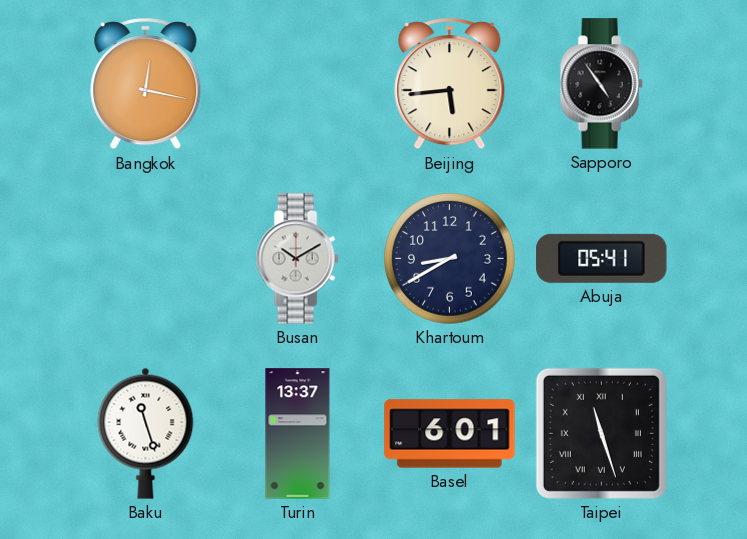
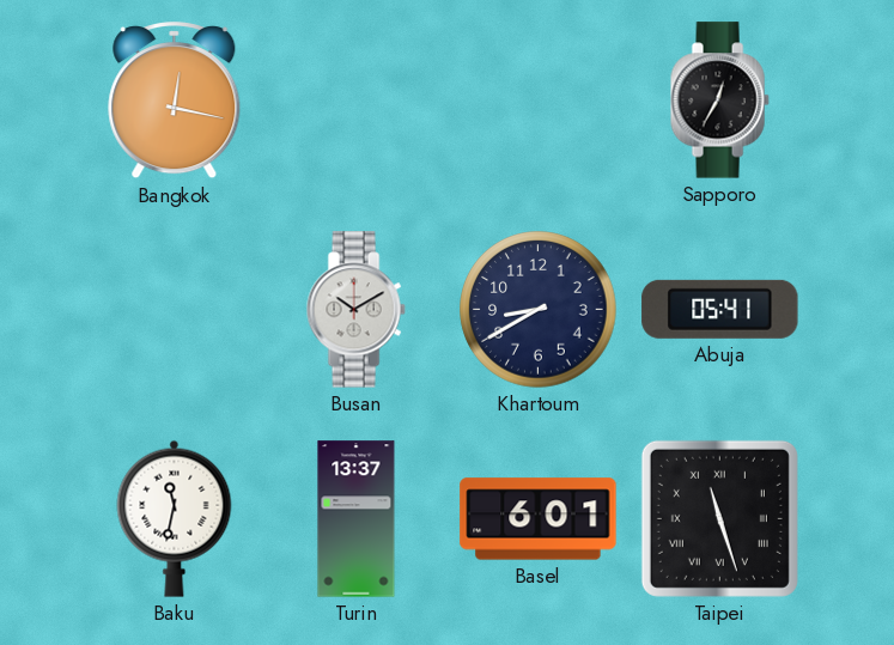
Beijing: 5:44 -> none
Sapporo: 4:54 -> 12:35
Baku: 11:27 -> 11:32
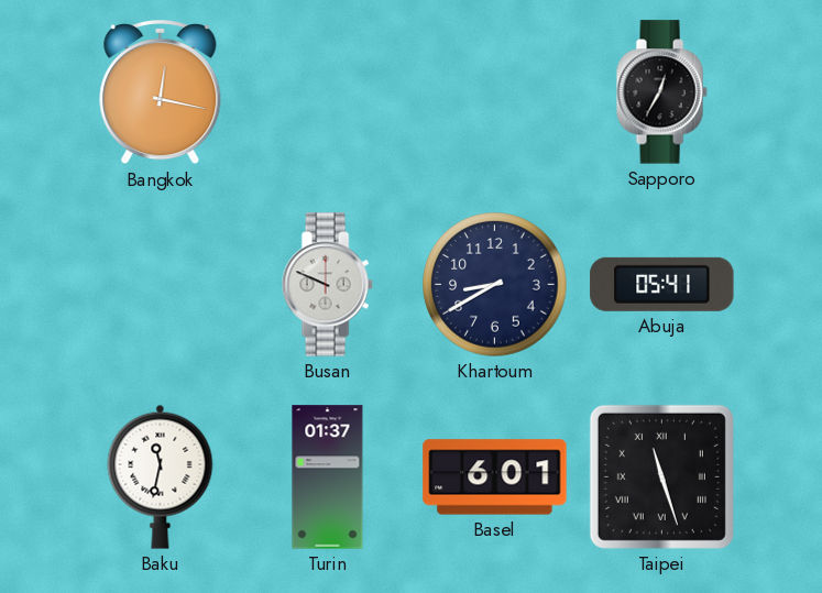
Busan: 10:10 -> 9:49
Turin: 13:37 -> 01:37
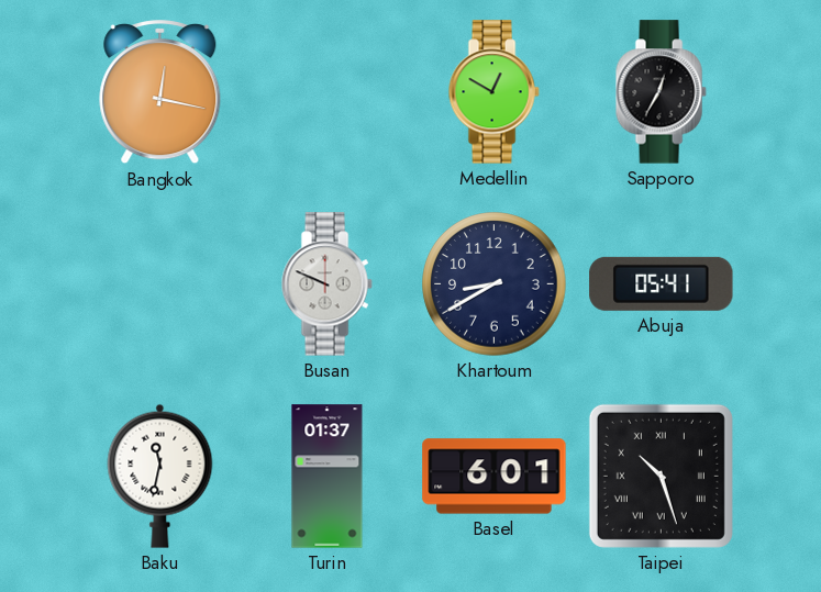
Medellin: none -> 12:50
Taipei: 11:27 -> 10:27
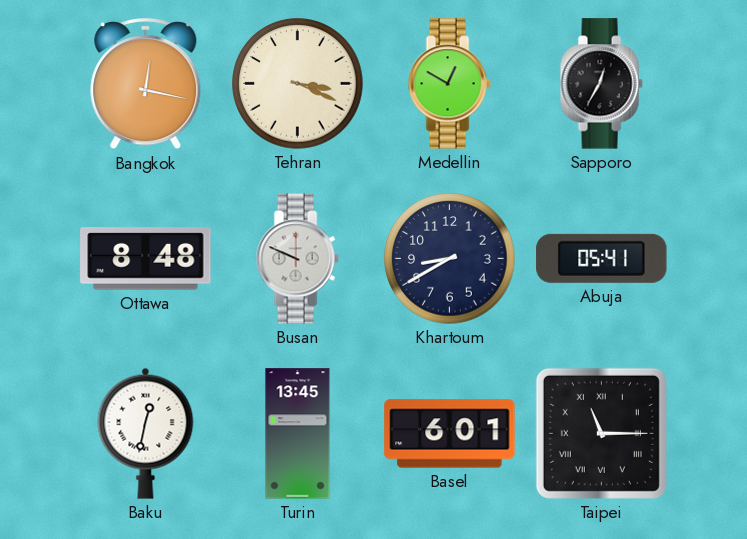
Tehran: none -> 3:19
Ottawa: none -> 8:48
Baku: 11:32 -> 12:32
Turin: 01:37 -> 13:45
Taipei: 10:27 -> 11:15
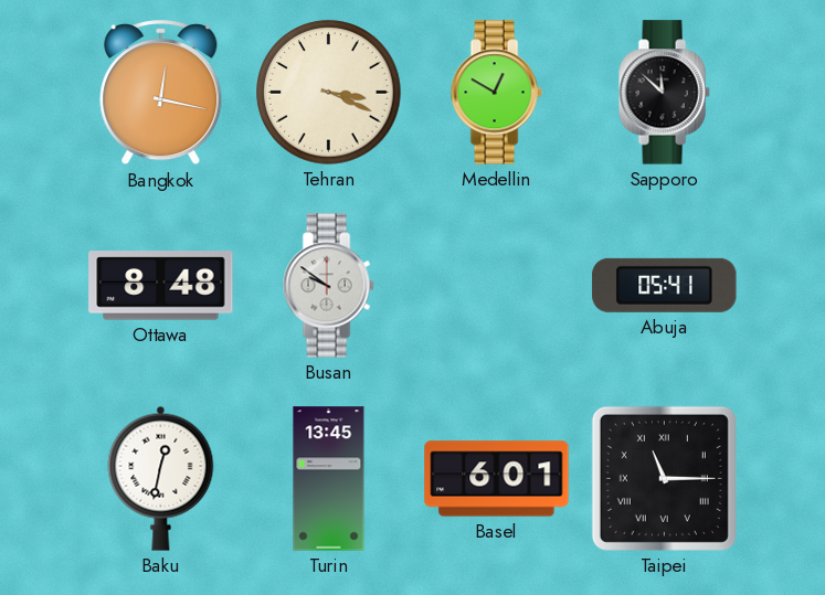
Sapporo: 12:35 -> 11:52
Busan: 9:49 -> 9:51
Khartoum: 8:40 -> none
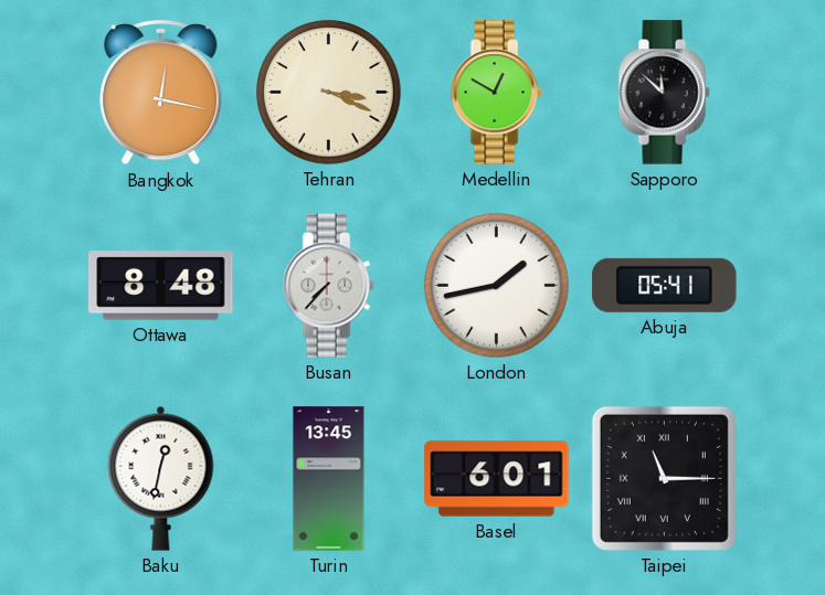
Busan: 9:51 -> 7:37
London: none -> 1:43
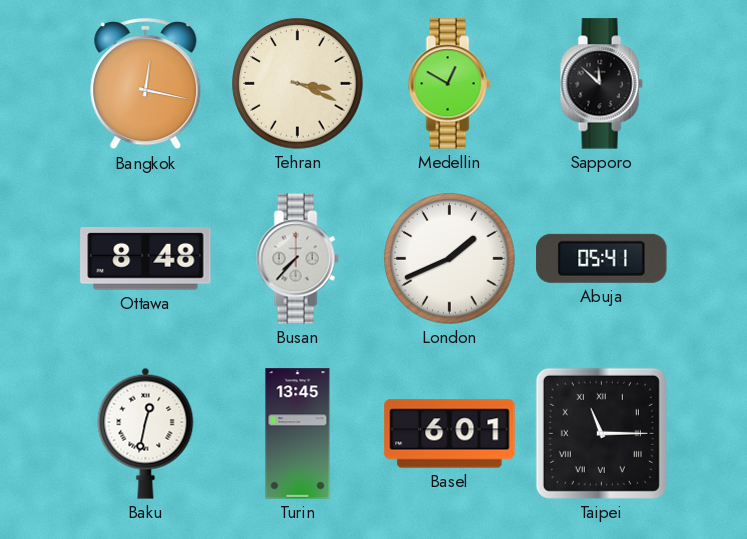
London: 1:43 -> 1:41
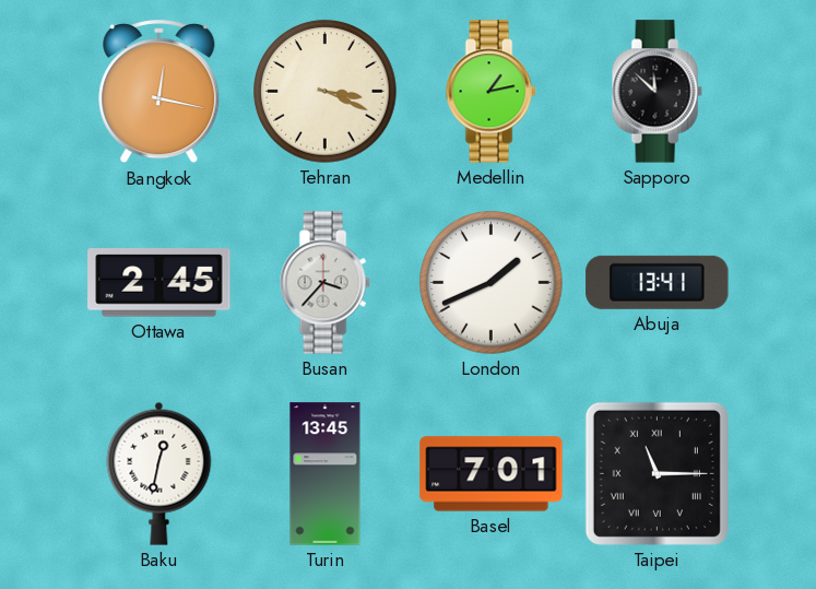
Medellin: 12:50 -> 1:13
Ottawa: 8:48 -> 2:45
Busan: 7:37 -> 3:37
Abuja: 05:41 -> 13:41
Basel: 6:01 -> 7:01
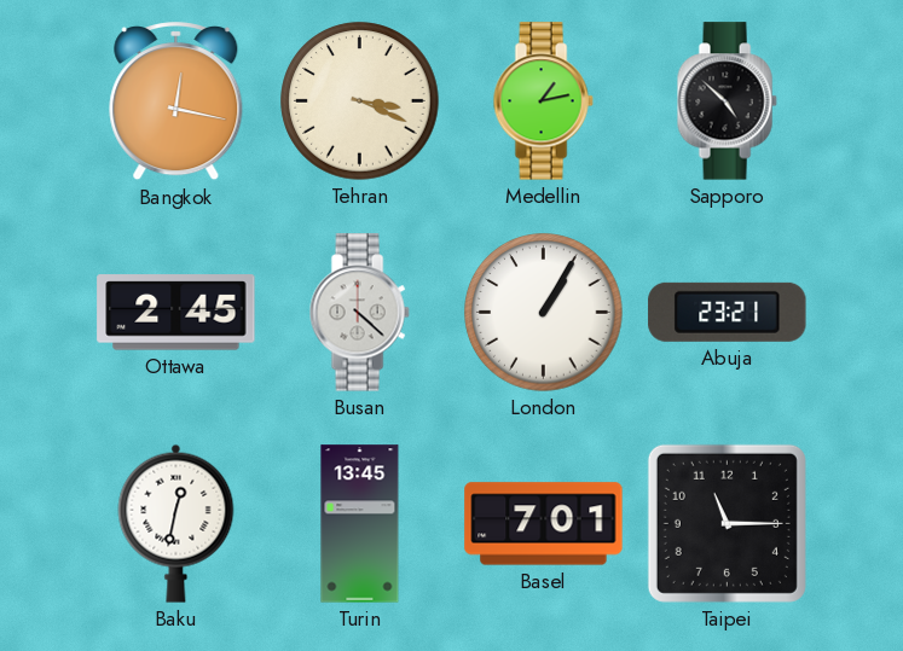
Sapporo: 11:52 -> 4:52
Busan: 3:37 -> 4:22
London: 1:41 -> 1:05
Abuja: 13:41 -> 23:21
Taipei numerals: Roman -> Arabic
